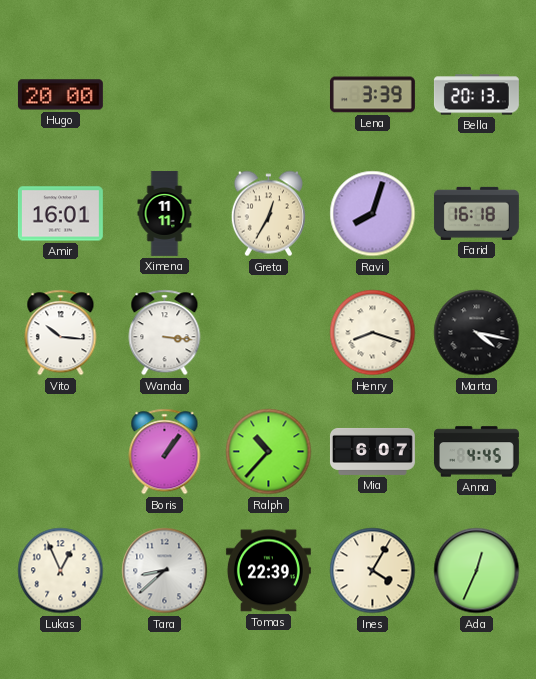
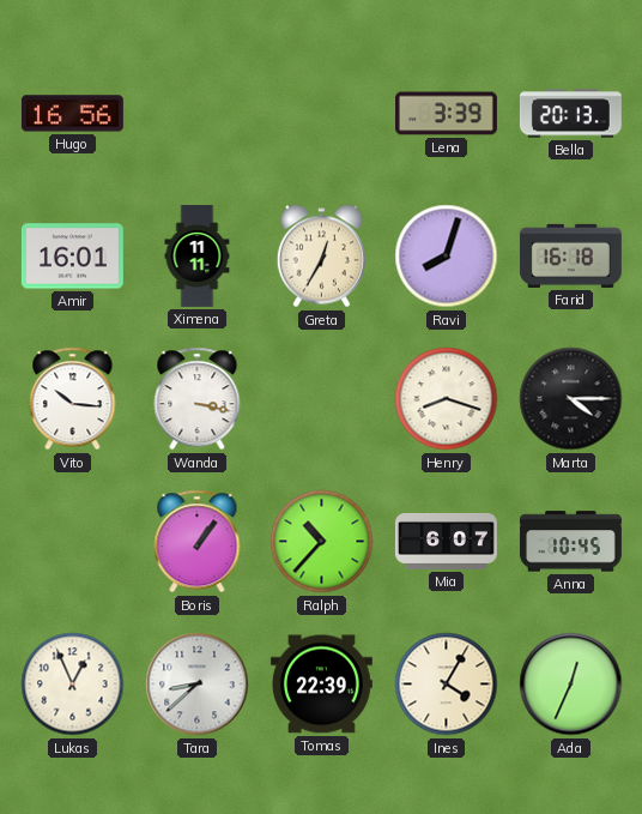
Hugo: 20:00 -> 16:56
Wanda: 3:16 -> 3:17
Marta: 4:17 -> 4:15
Anna: 4:45 -> 10:45
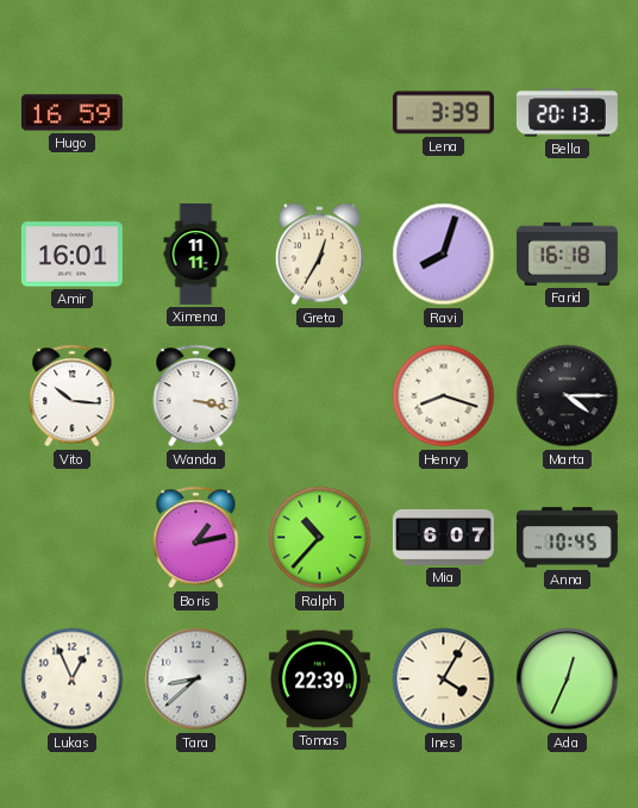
Hugo: 16:56 -> 16:59
Boris: 1:06 -> 1:13
